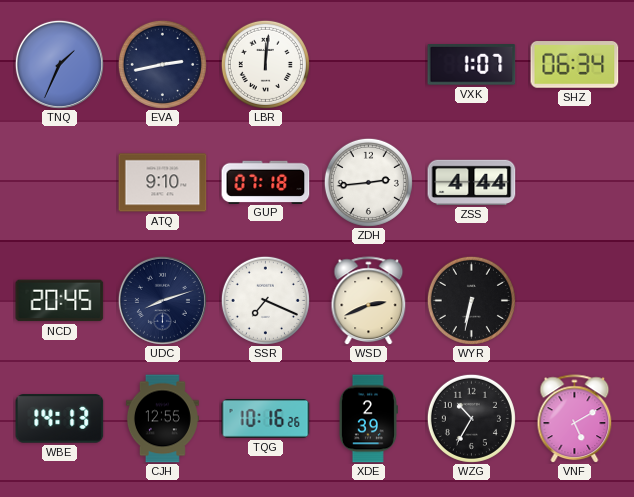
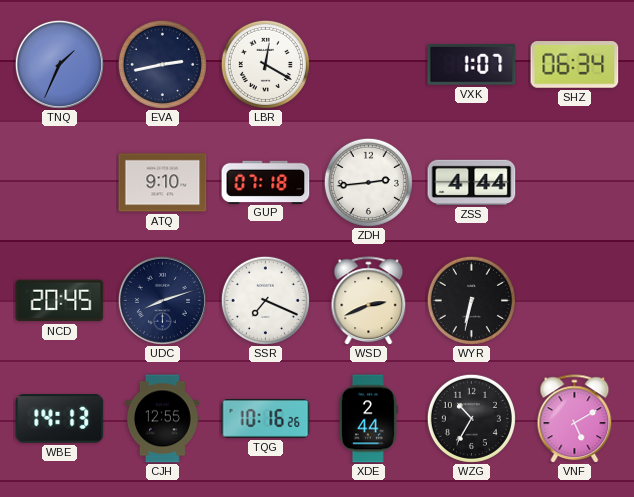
LBR: 12:01 -> 12:20
XDE: 2:39 -> 2:44
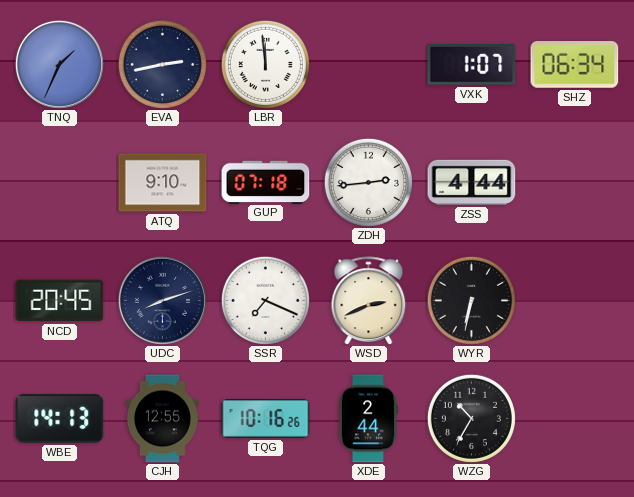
LBR: 12:20 -> 11:59
VNF: 5:10 -> none
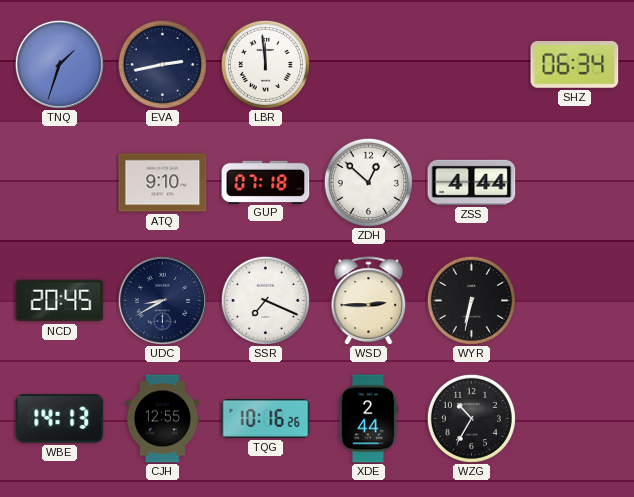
TNQ: 1:34 -> 1:33
VXK: 1:07 -> none
ZDH: 2:44 -> 12:52
UDC: 8:12 -> 8:40
WSD: 2:41 -> 2:45
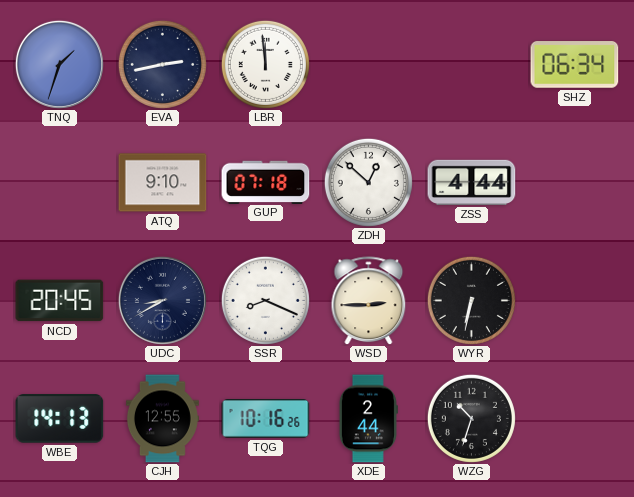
SSR: 7:19 -> 8:19
WZG: 10:35 -> 10:33
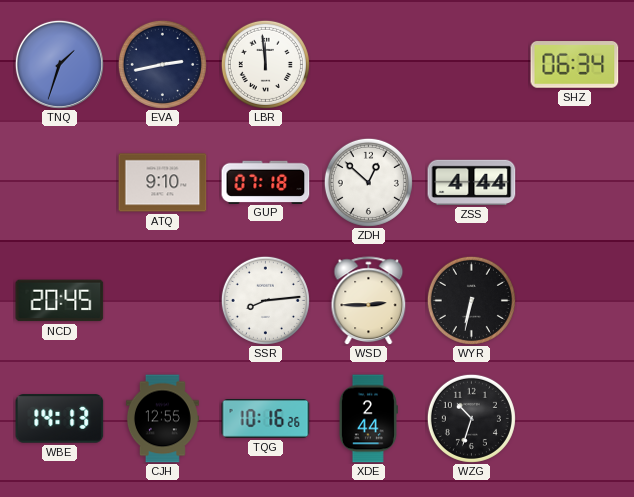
UDC: 8:40 -> none
SSR: 8:19 -> 8:14
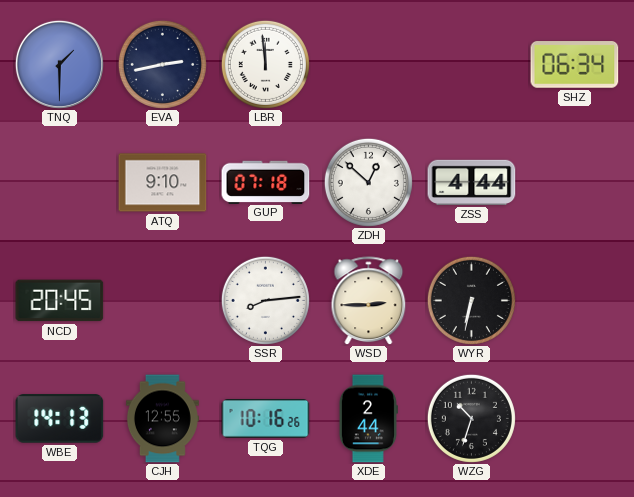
TNQ: 1:33 -> 1:30
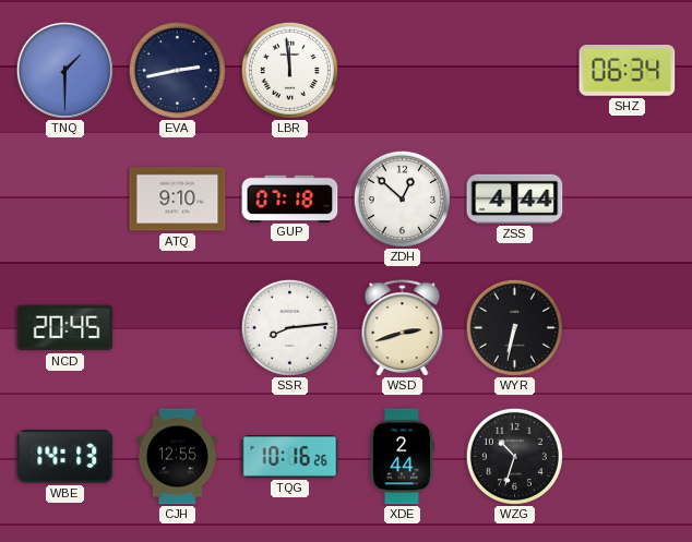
WSD: 2:45 -> 2:42
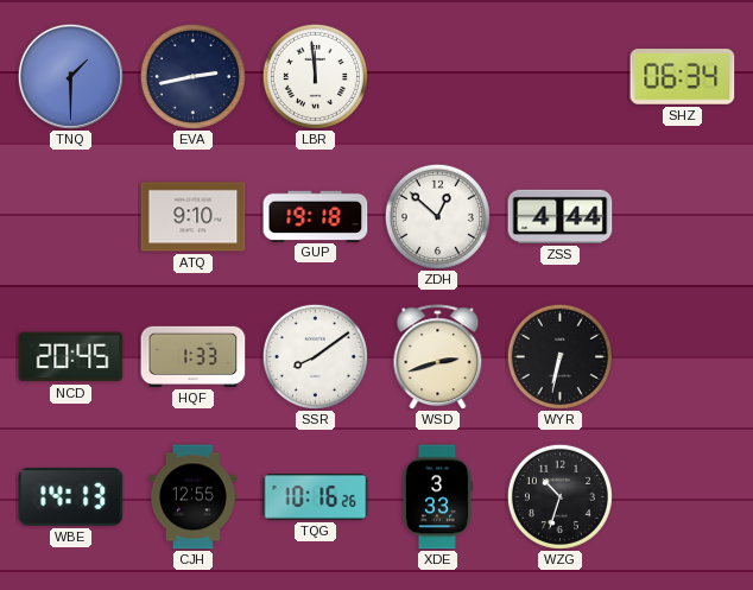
GUP: 07:18 -> 19:18
HQF: none -> 1:33
SSR: 8:14 -> 8:09
XDE: 2:44 -> 3:33
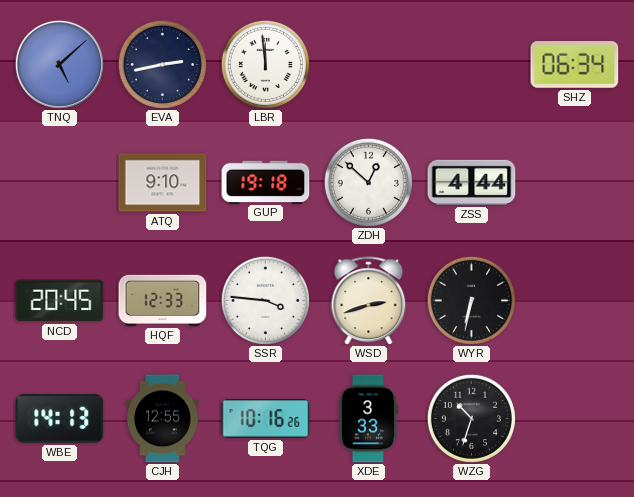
TNQ: 1:30 -> 5:08
HQF: 1:33 -> 12:33
SSR: 8:09 -> 3:46
